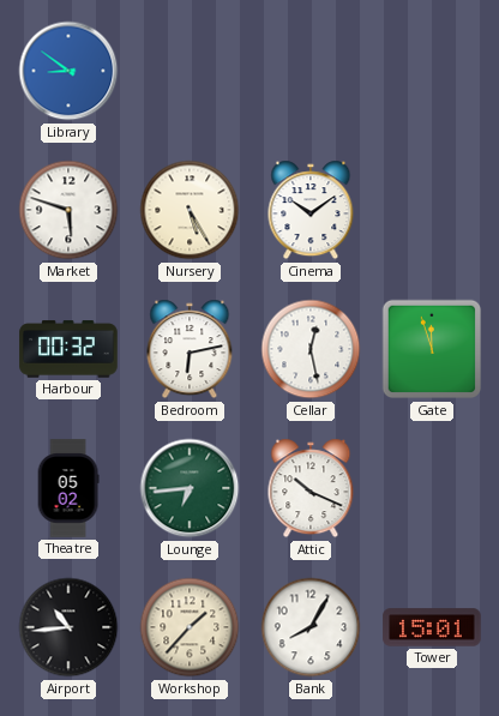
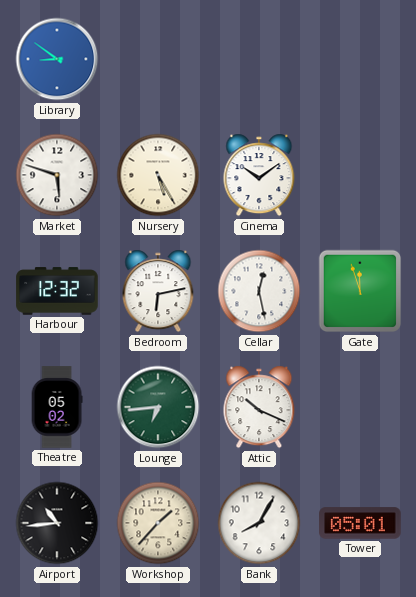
Harbour: 00:32 -> 12:32
Tower: 15:01 -> 05:01
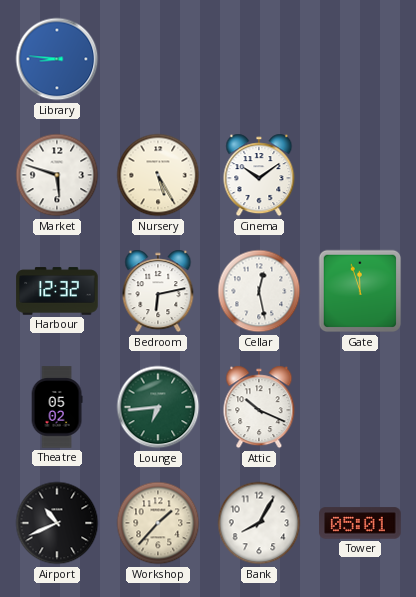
Library: 8:51 -> 8:46
Airport: 10:44 -> 10:41
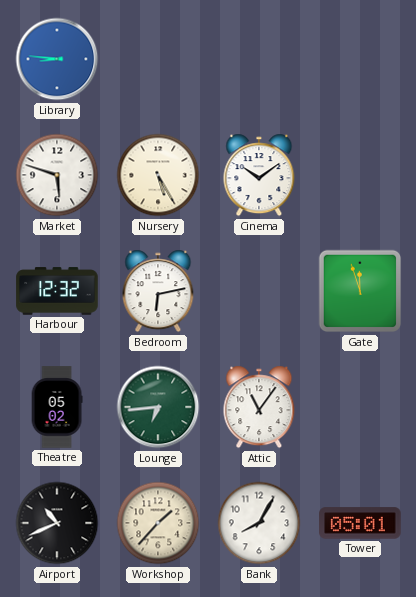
Cellar: 12:28 -> none
Attic: 10:19 -> 11:06
